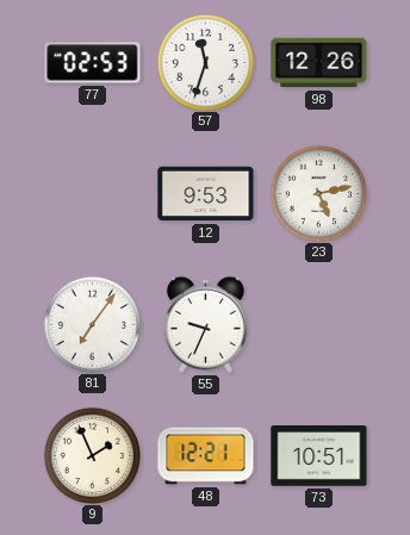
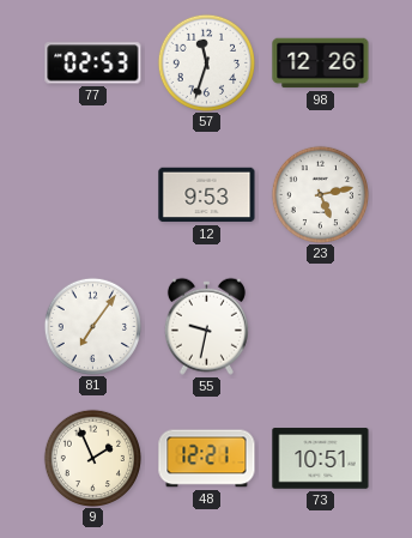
55: 9:34 -> 9:32
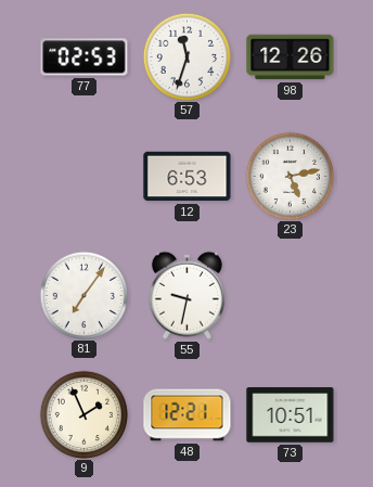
12: 9:53 -> 6:53
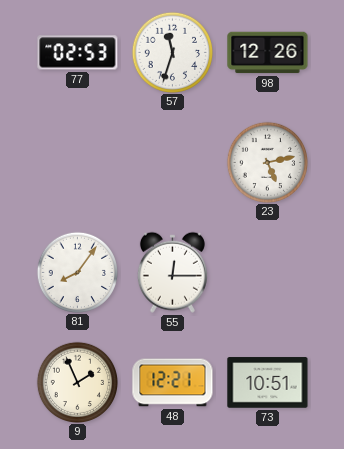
12: 6:53 -> none
81: 7:06 -> 8:06
55: 9:32 -> 12:15
